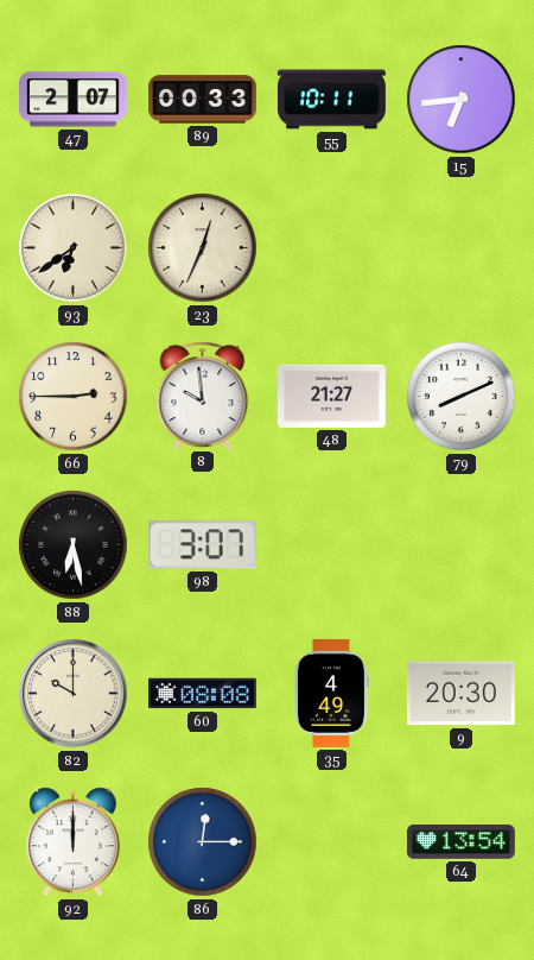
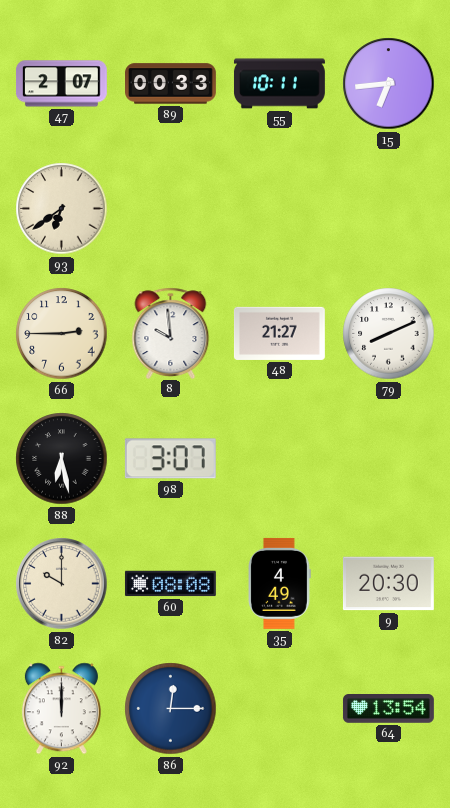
23: 12:34 -> none
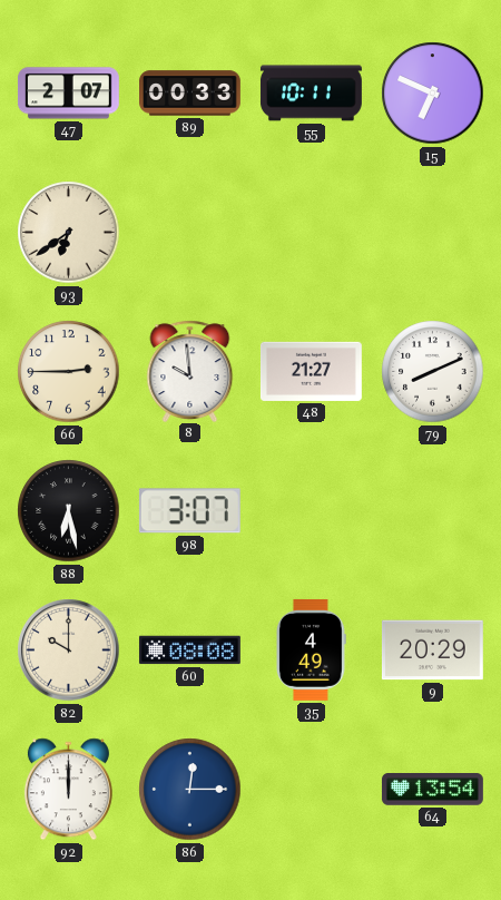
15: 6:44 -> 6:49
9: 20:30 -> 20:29
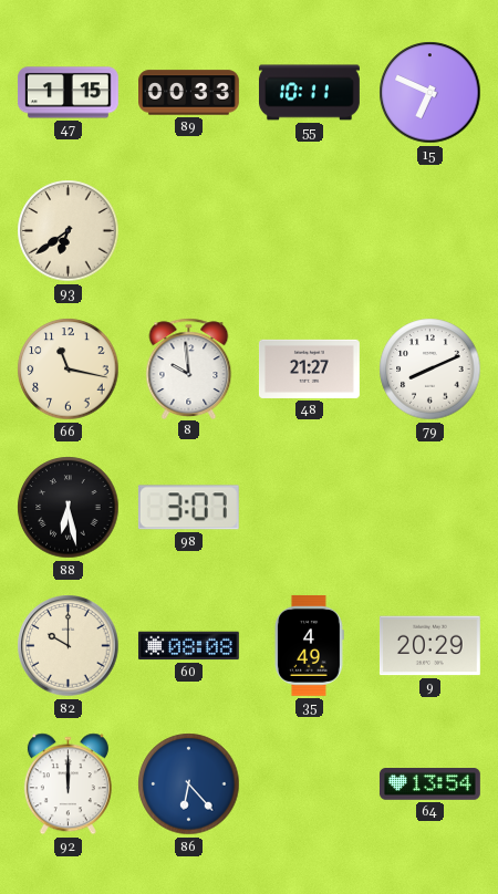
47: 2:07 -> 1:15
66: 2:45 -> 11:17
86: 12:15 -> 6:23
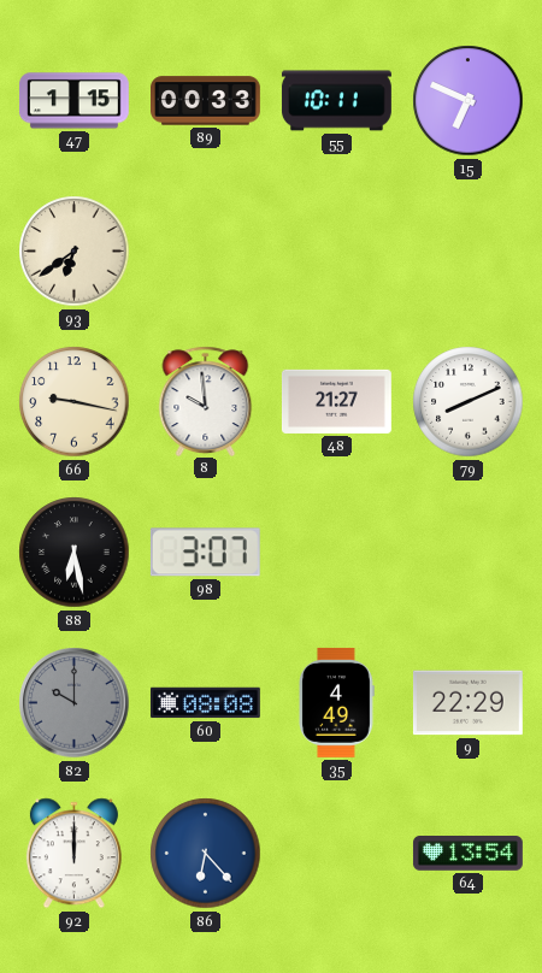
66: 11:17 -> 9:17
82 dial: cream -> grey
9: 20:29 -> 22:29
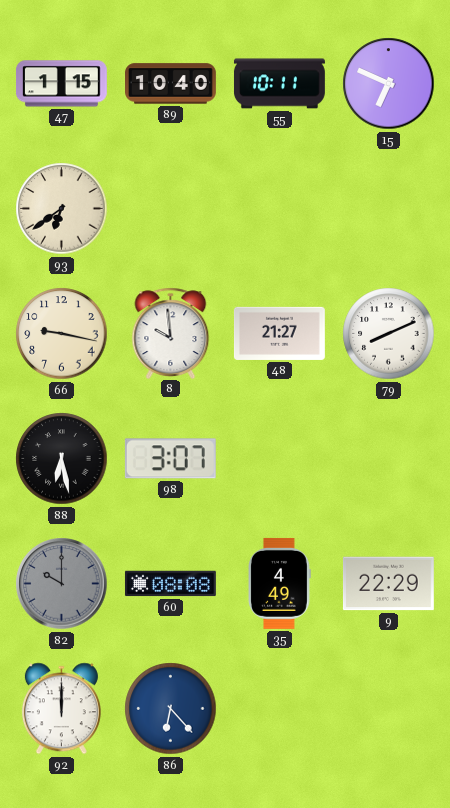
89: 00:33 -> 10:40
64: 13:54 -> none
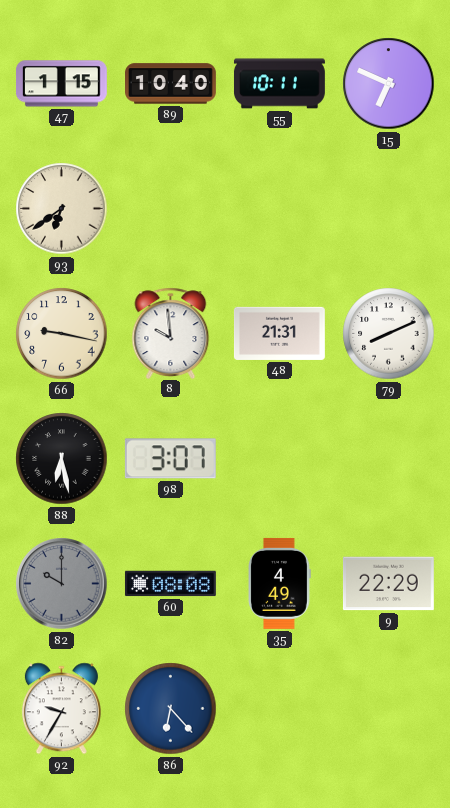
48: 21:27 -> 21:31
92: 12:00 -> 9:35
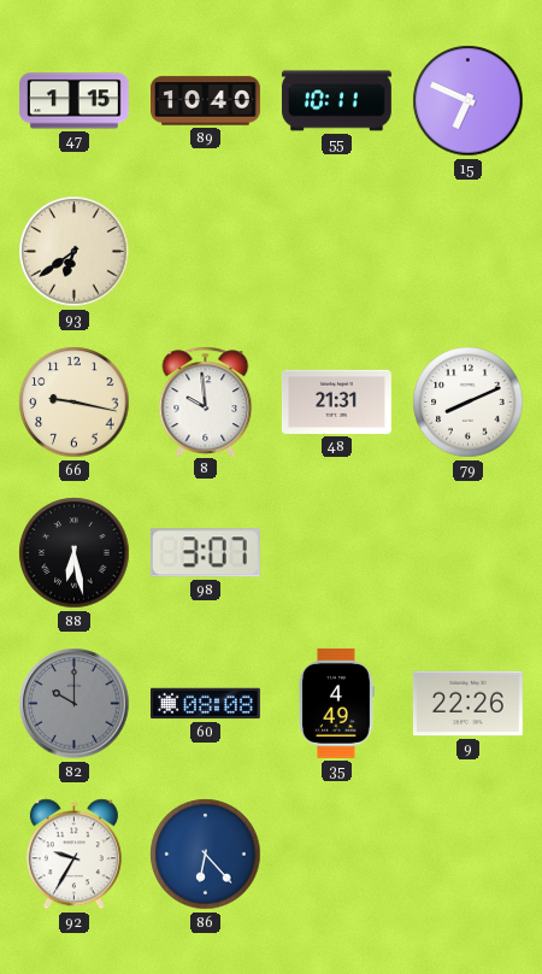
9: 22:29 -> 22:26
